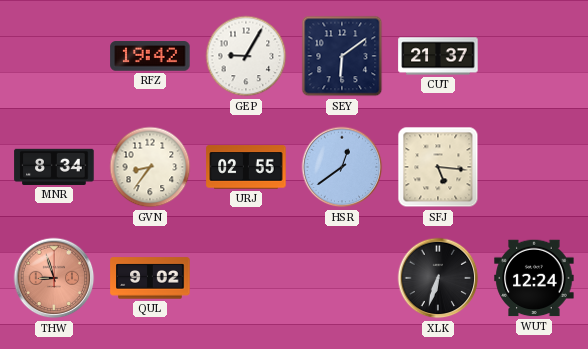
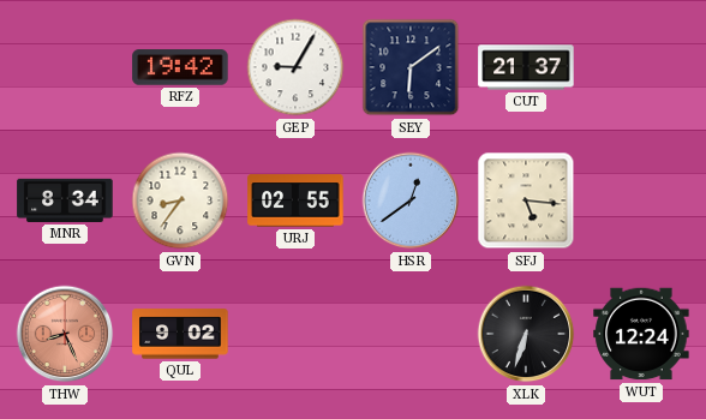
THW: 8:57 -> 8:26
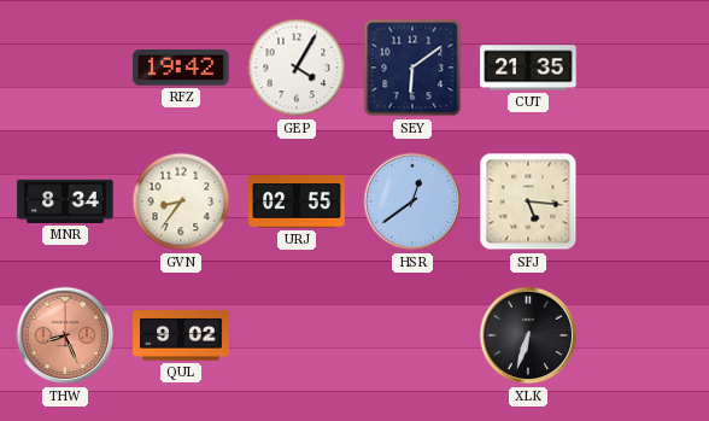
GEP: 9:05 -> 4:05
CUT: 21:37 -> 21:35
WUT: 12:24 -> none
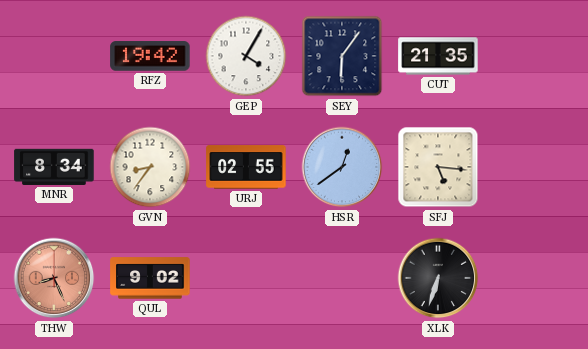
SEY: 6:09 -> 6:06
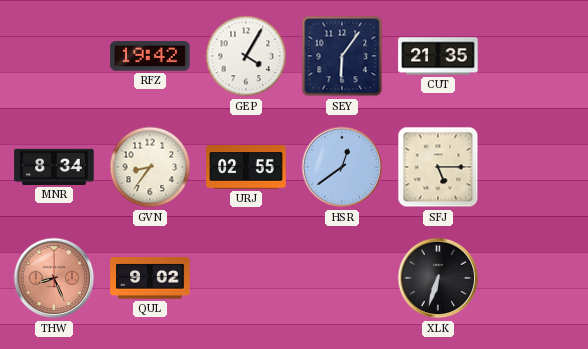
SFJ: 5:16 -> 5:15
